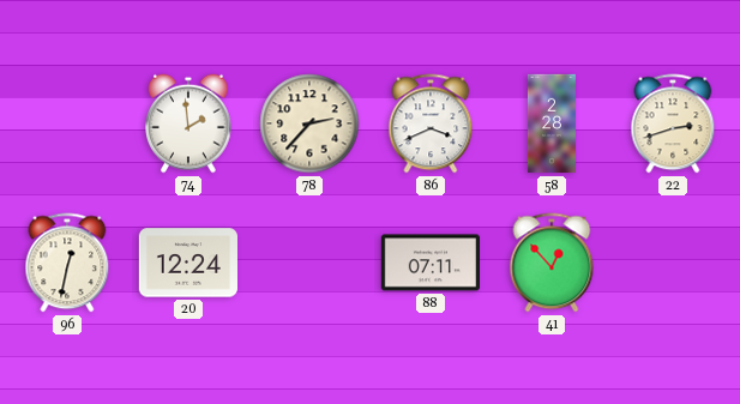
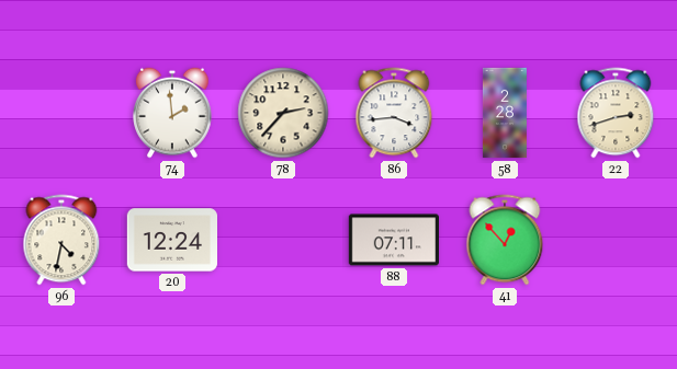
86: 3:41 -> 3:44
96: 12:32 -> 4:32
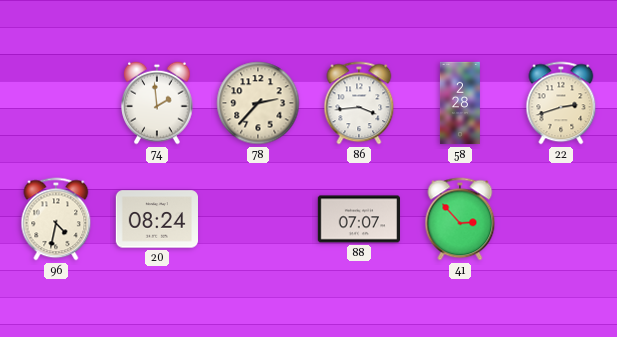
20: 12:24 -> 08:24
88: 07:11 -> 07:07
41: 12:53 -> 2:53
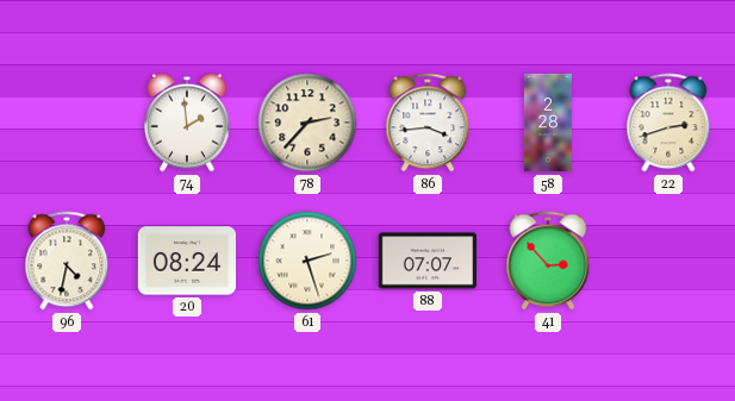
61: none -> 2:27
